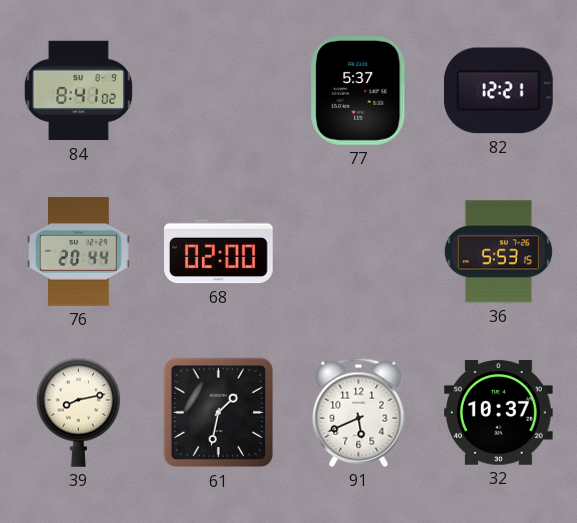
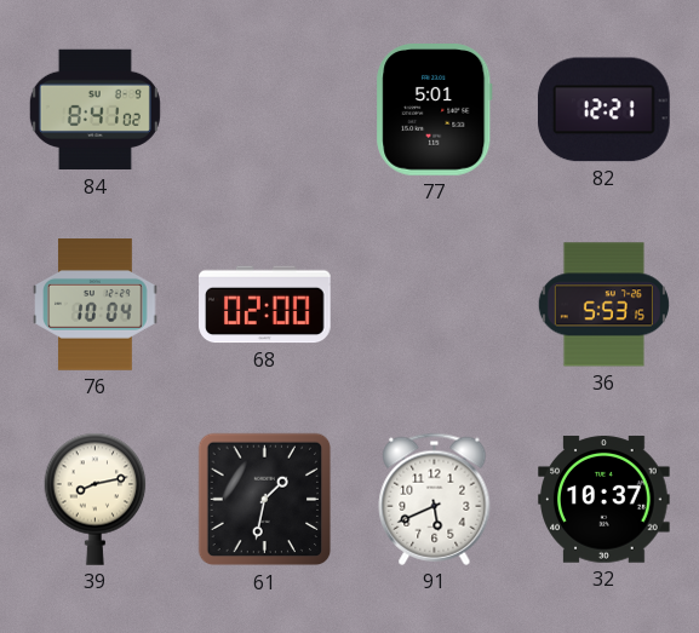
77: 5:37 -> 5:01
76: 20:44 -> 10:04
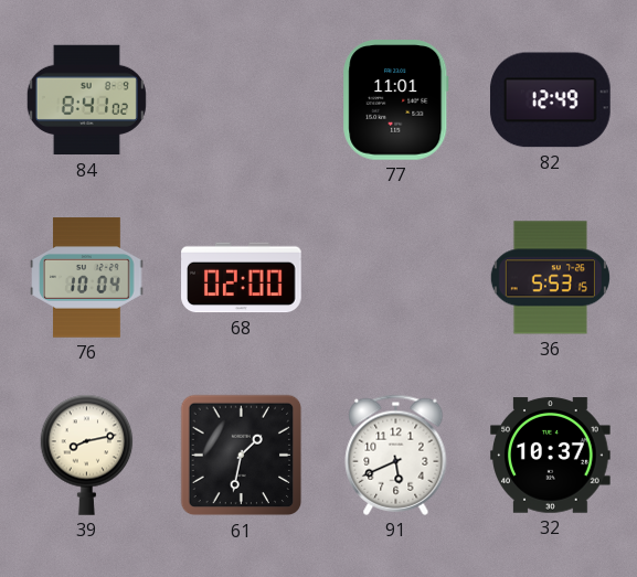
77: 5:01 -> 11:01
82: 12:21 -> 12:49
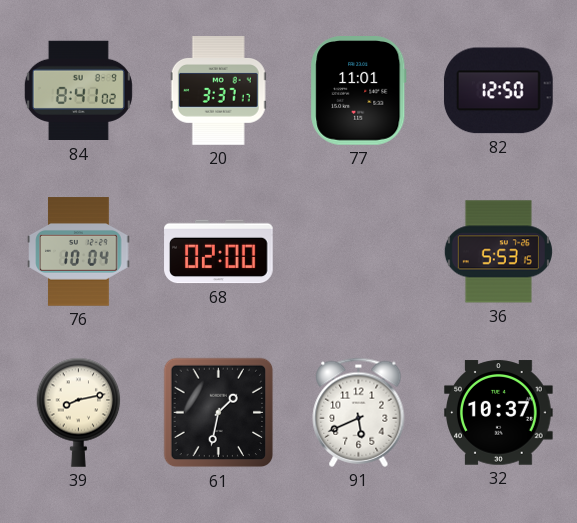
20: none -> 3:37
82: 12:49 -> 12:50
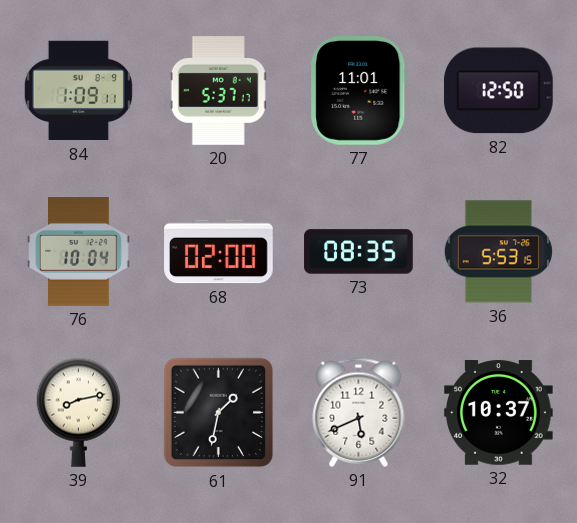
84: 8:41 -> 1:09
20: 3:37 -> 5:37
73: none -> 08:35
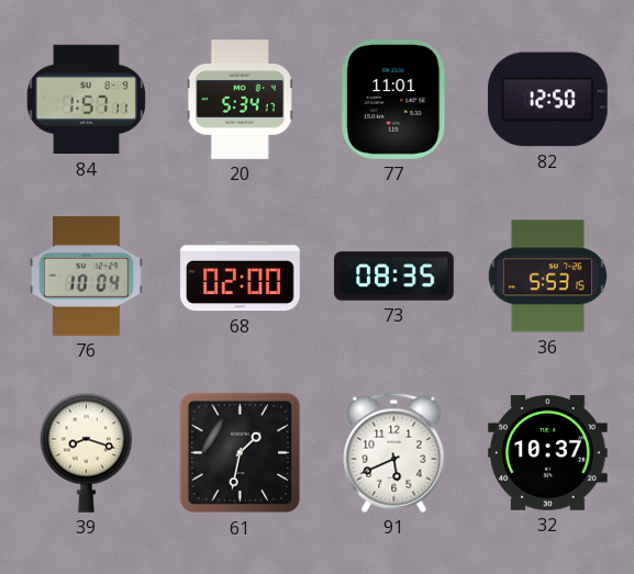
84: 1:09 -> 1:57
20: 5:37 -> 5:34
39: 8:13 -> 8:18
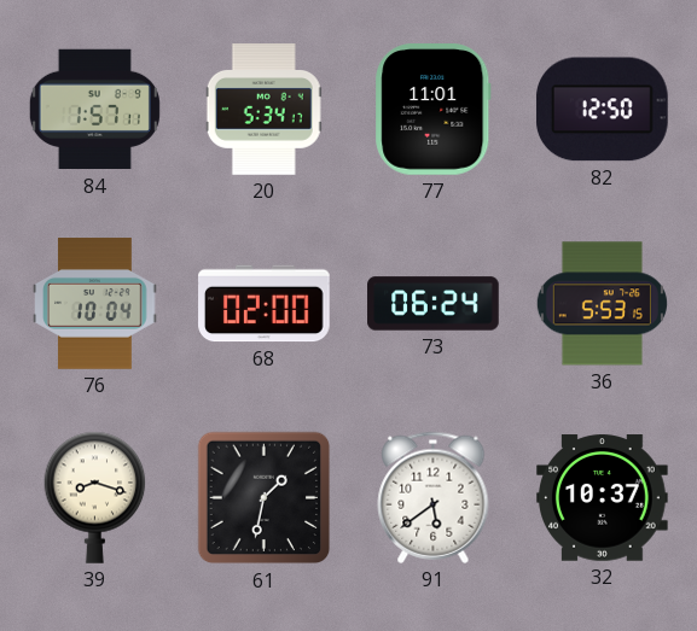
73: 08:35 -> 06:24
91: 5:41 -> 5:39
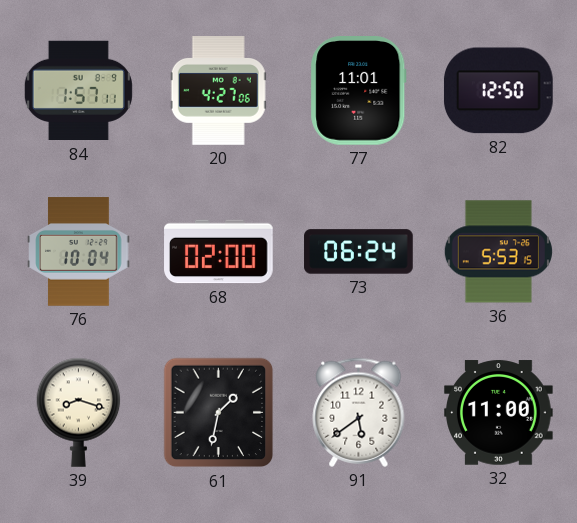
20: 5:34 -> 4:27
32: 10:37 -> 11:00
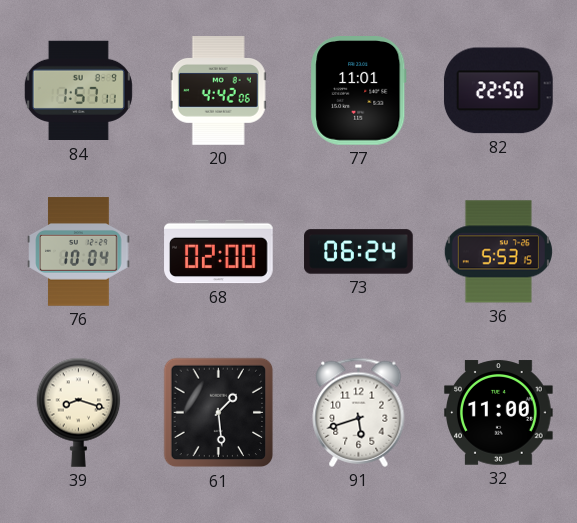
20: 4:27 -> 4:42
82: 12:50 -> 22:50
61: 1:32 -> 1:29
91: 5:39 -> 5:42
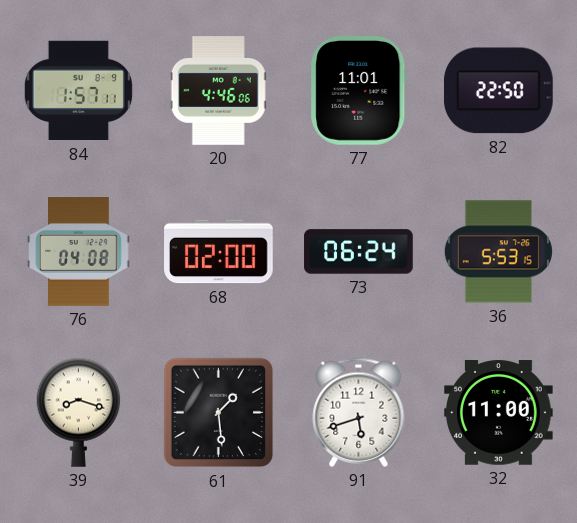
20: 4:42 -> 4:46
76: 10:04 -> 04:08
